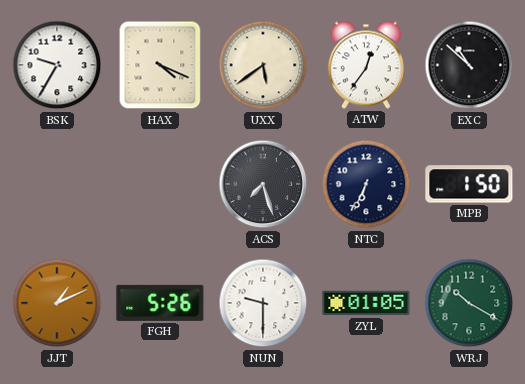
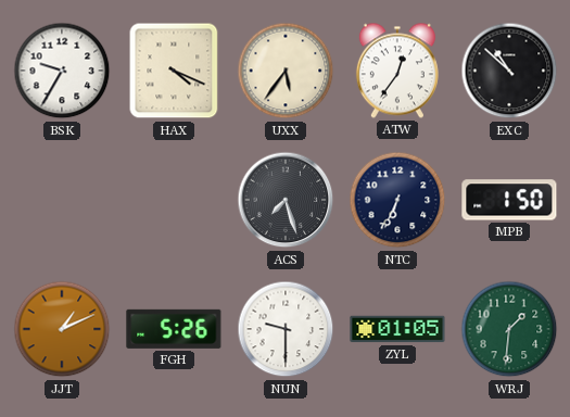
UXX: 5:39 -> 5:36
WRJ: 10:20 -> 1:31
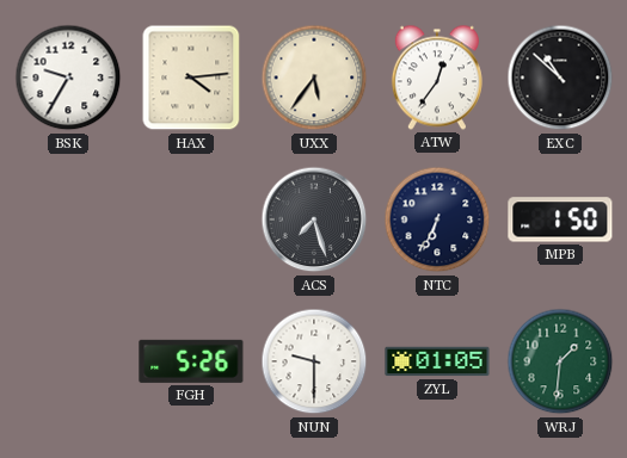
HAX: 4:19 -> 4:14
JJT: 1:11 -> none
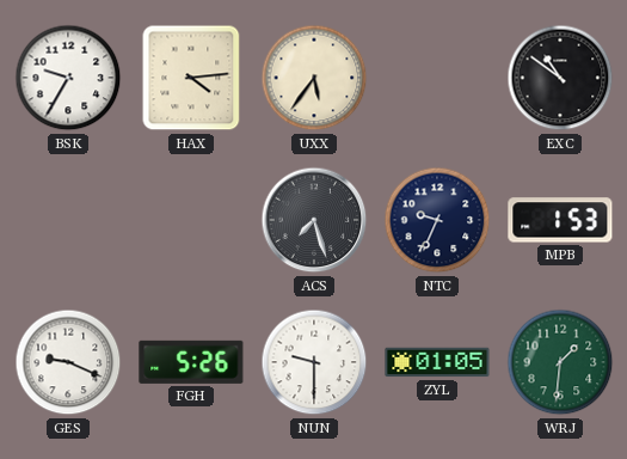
ATW: 12:36 -> none
EXC: 10:52 -> 10:51
NTC: 6:34 -> 9:34
MPB: 1:50 -> 1:53
GES: none -> 9:19
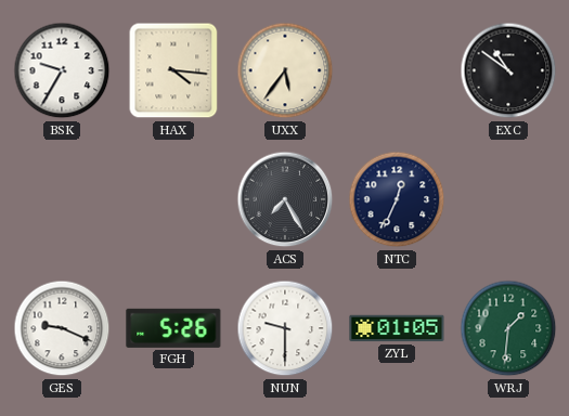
HAX: 4:14 -> 4:16
ACS: 7:27 -> 7:25
NTC: 9:34 -> 12:34
MPB: 1:53 -> none
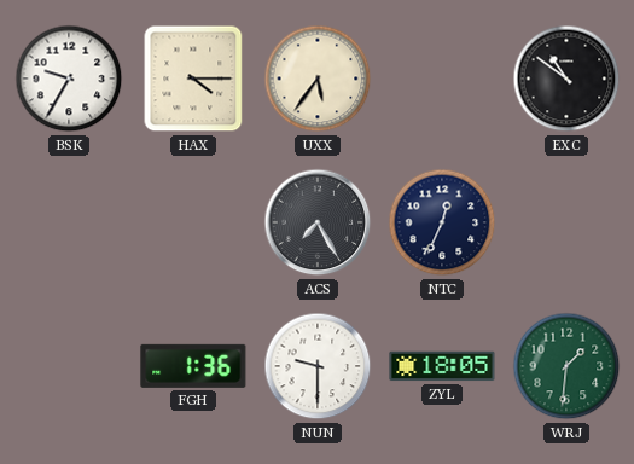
HAX: 4:16 -> 4:15
GES: 9:19 -> none
FGH: 5:26 -> 1:36
ZYL: 01:05 -> 18:05
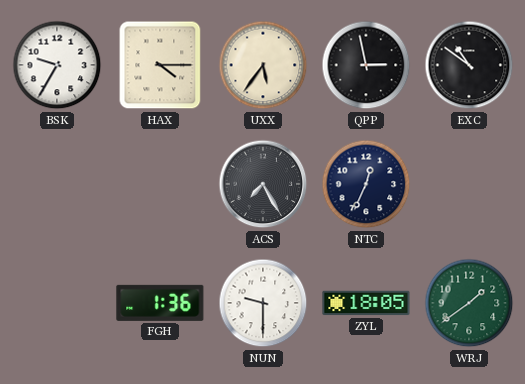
QPP: none -> 2:58
WRJ: 1:31 -> 1:39
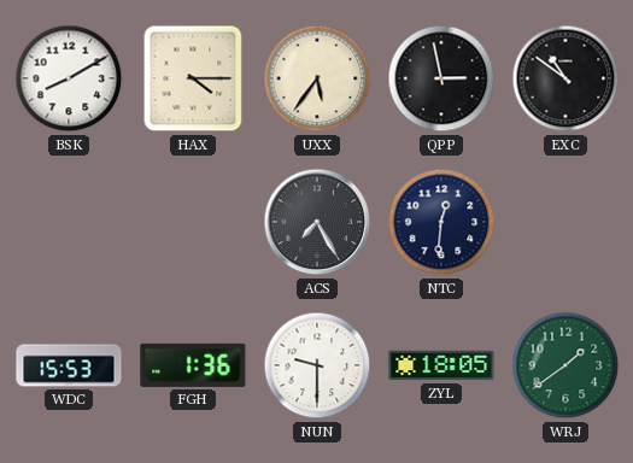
BSK: 9:35 -> 8:10
NTC: 12:34 -> 12:31
WDC: none -> 15:53
